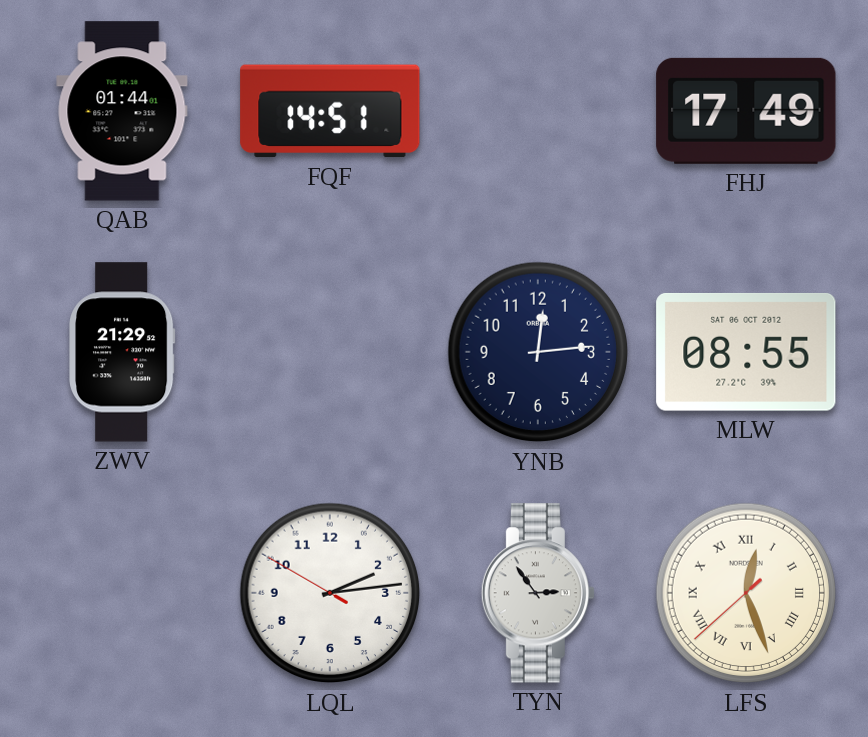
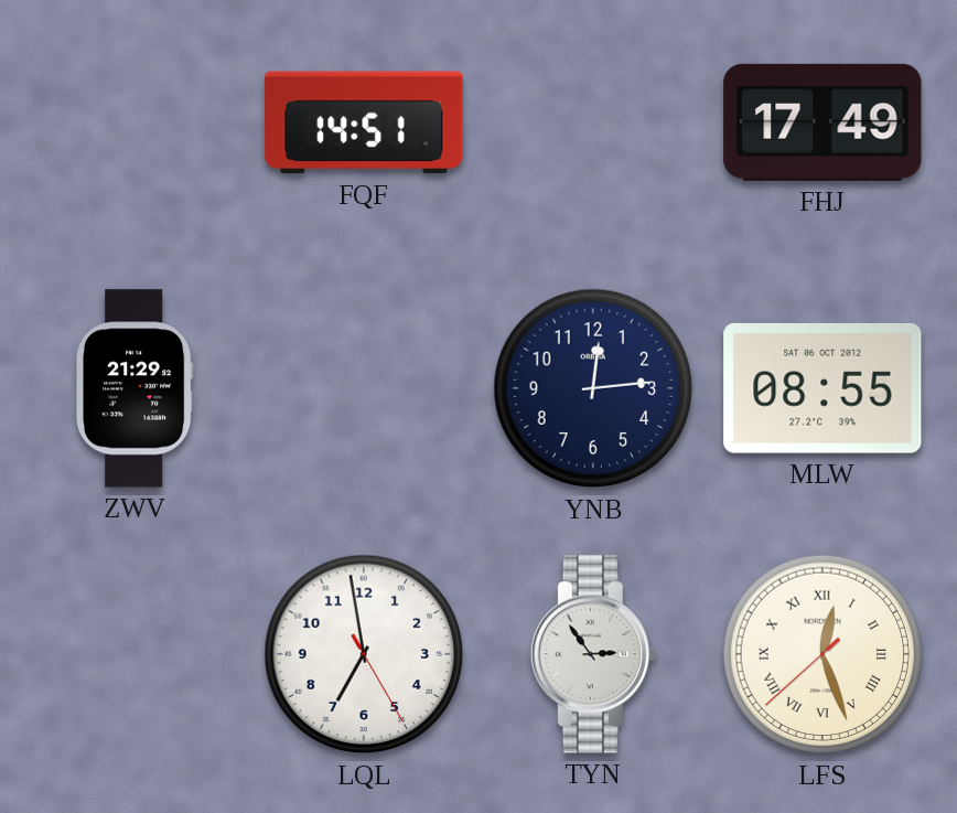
QAB: 01:44 -> none
LQL: 2:13 -> 6:58
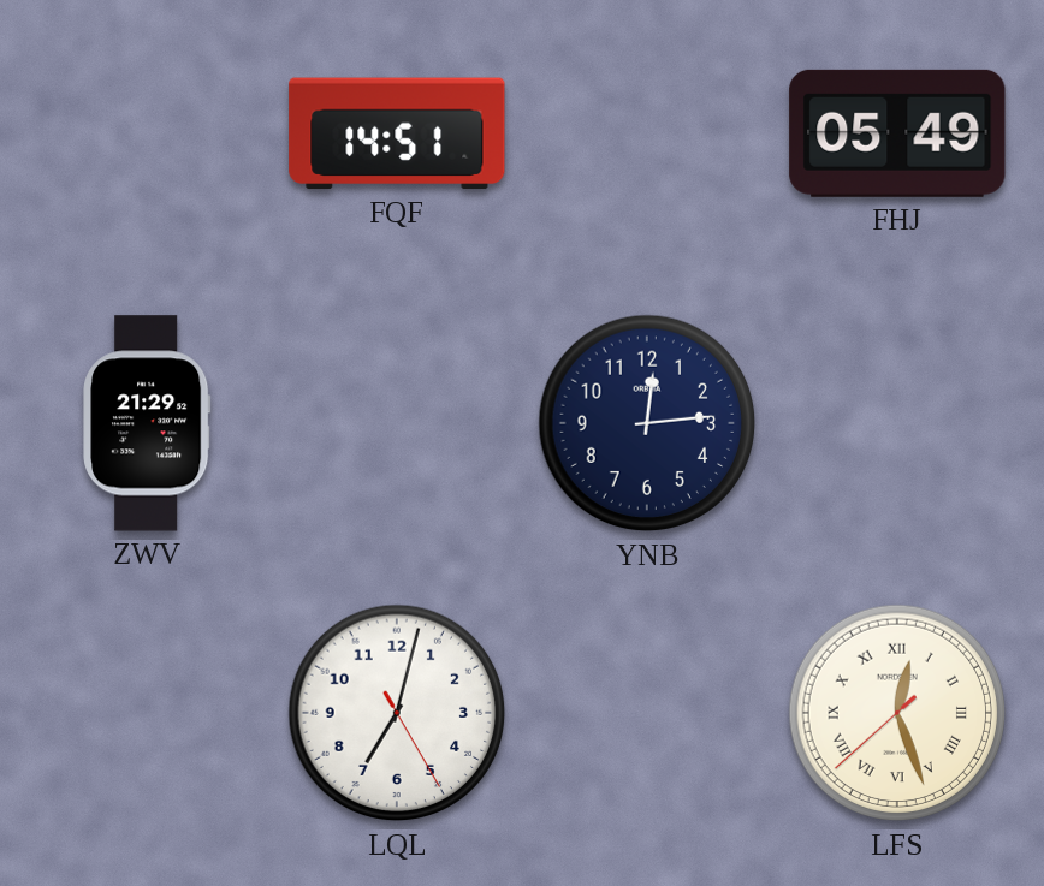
FHJ: 17:49 -> 05:49
MLW: 08:55 -> none
LQL: 6:58 -> 7:02
TYN: 2:54 -> none
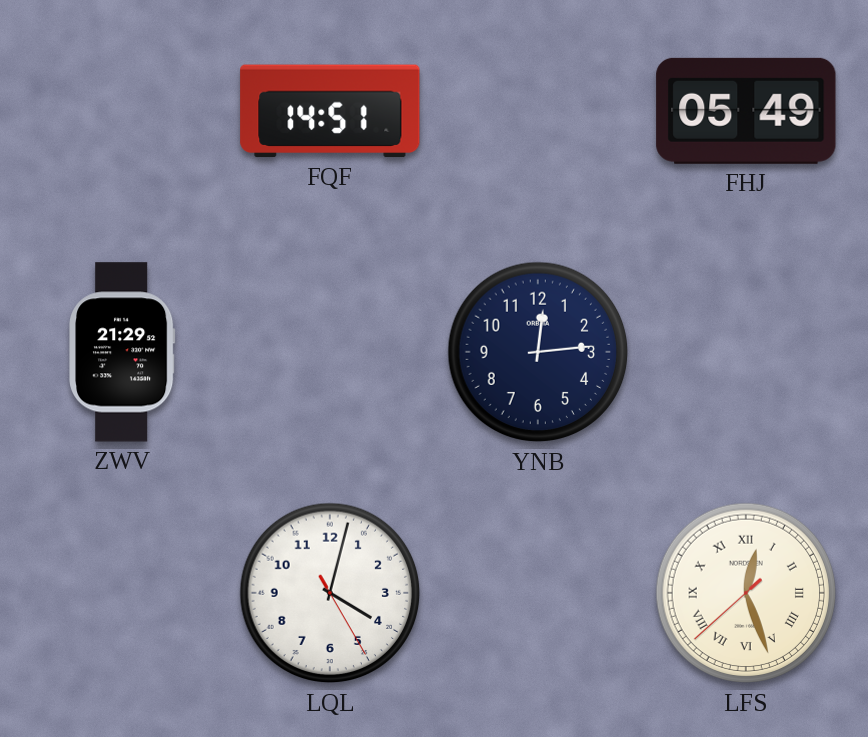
LQL: 7:02 -> 4:02
